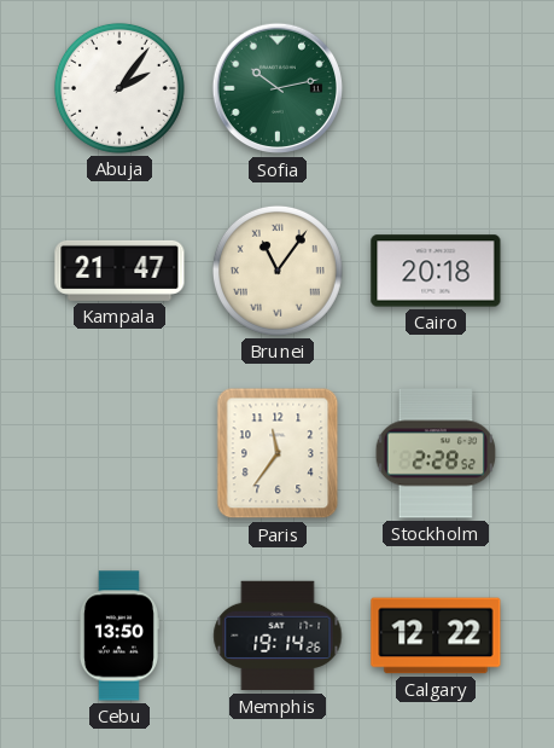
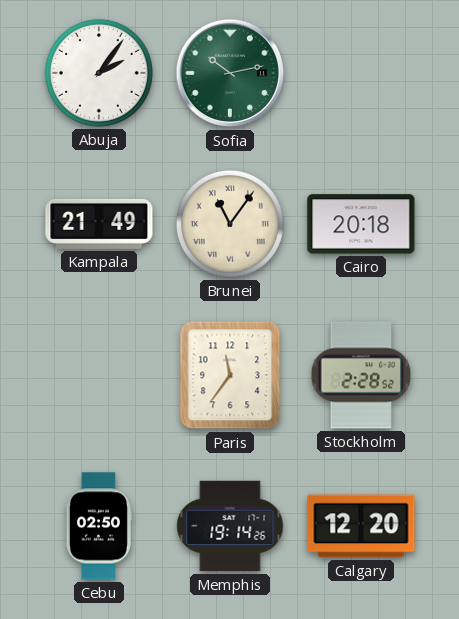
Kampala: 21:47 -> 21:49
Cebu: 13:50 -> 02:50
Calgary: 12:22 -> 12:20
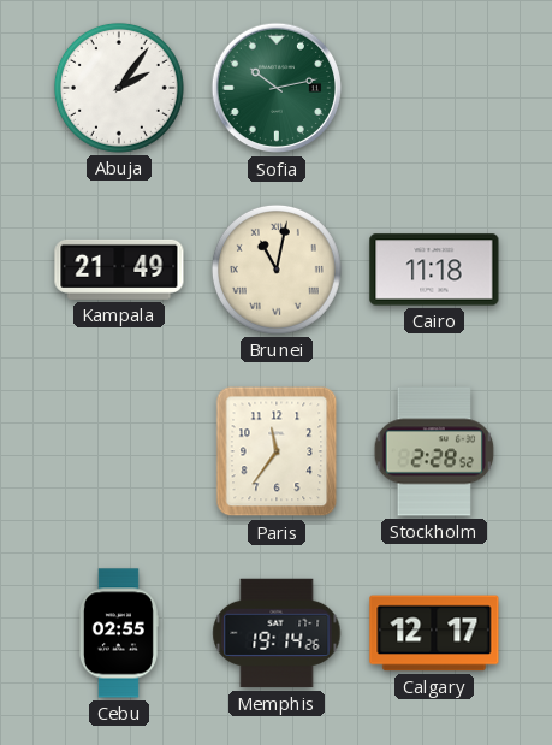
Brunei: 11:06 -> 11:02
Cairo: 20:18 -> 11:18
Cebu: 02:50 -> 02:55
Calgary: 12:20 -> 12:17
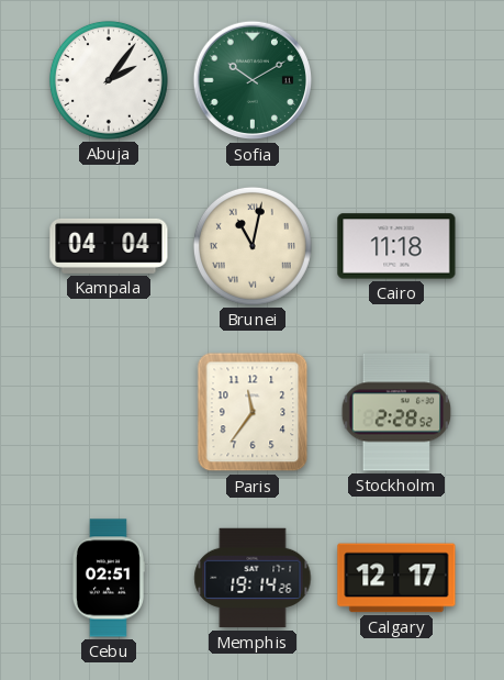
Sofia: 10:13 -> 10:10
Kampala: 21:49 -> 04:04
Cebu: 02:55 -> 02:51
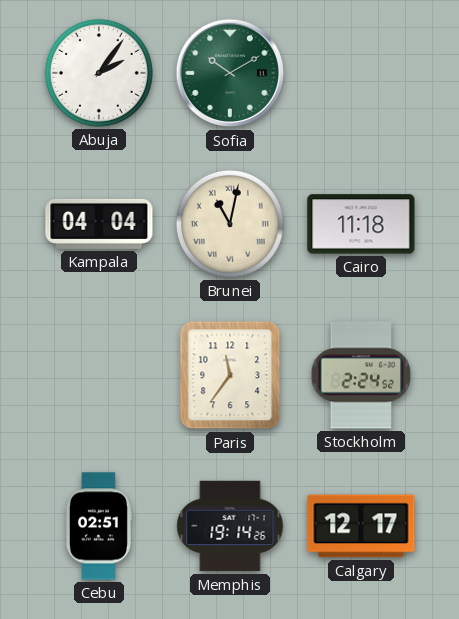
Stockholm: 2:28 -> 2:24
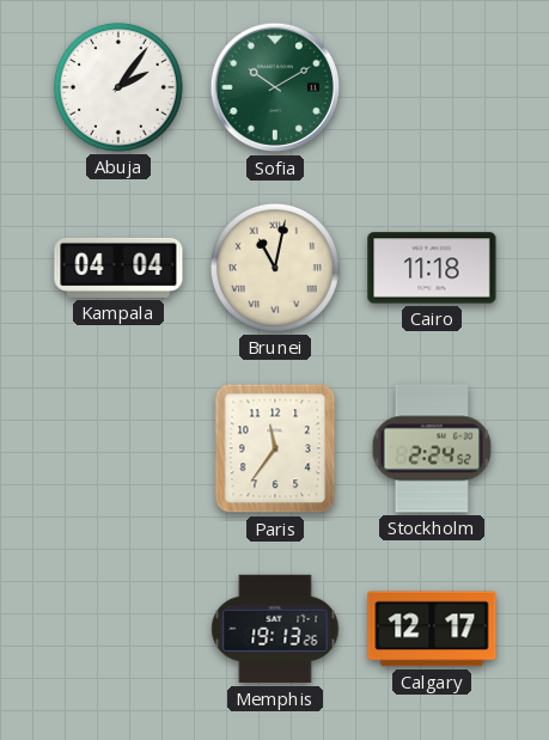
Cebu: 02:51 -> none
Memphis: 19:14 -> 19:13
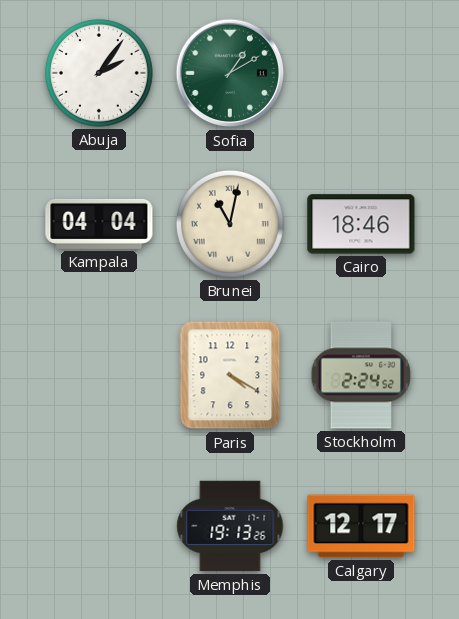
Sofia: 10:10 -> 1:10
Cairo: 11:18 -> 18:46
Paris: 11:36 -> 4:20
